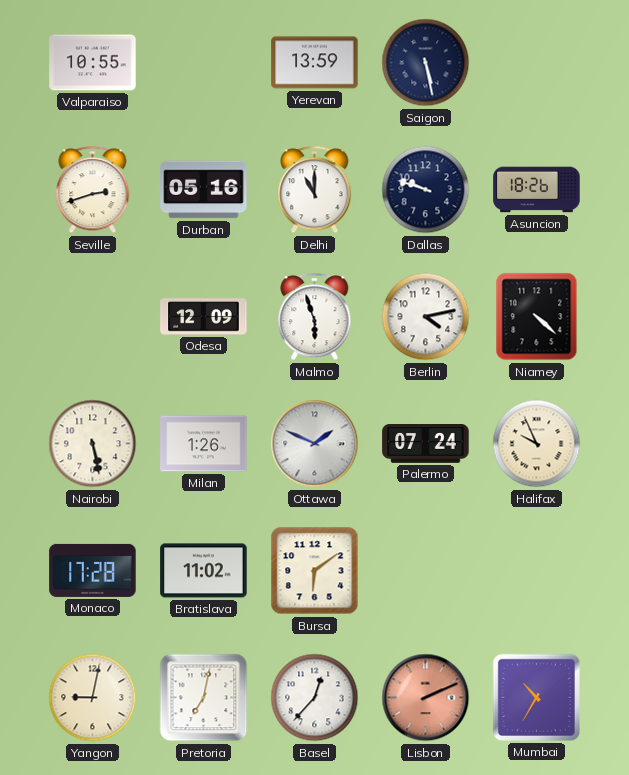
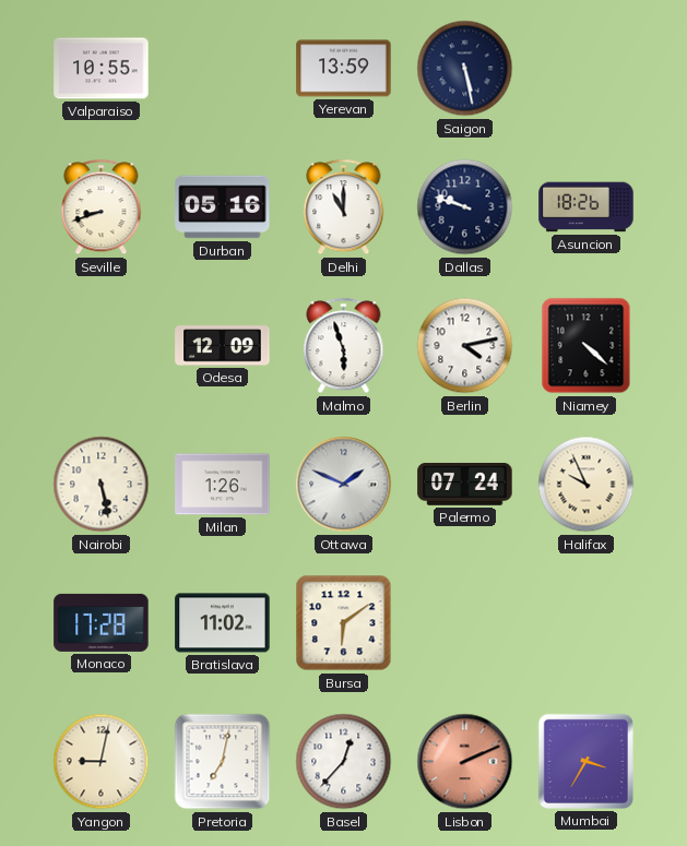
Seville: 2:42 -> 8:42
Mumbai: 10:35 -> 3:35
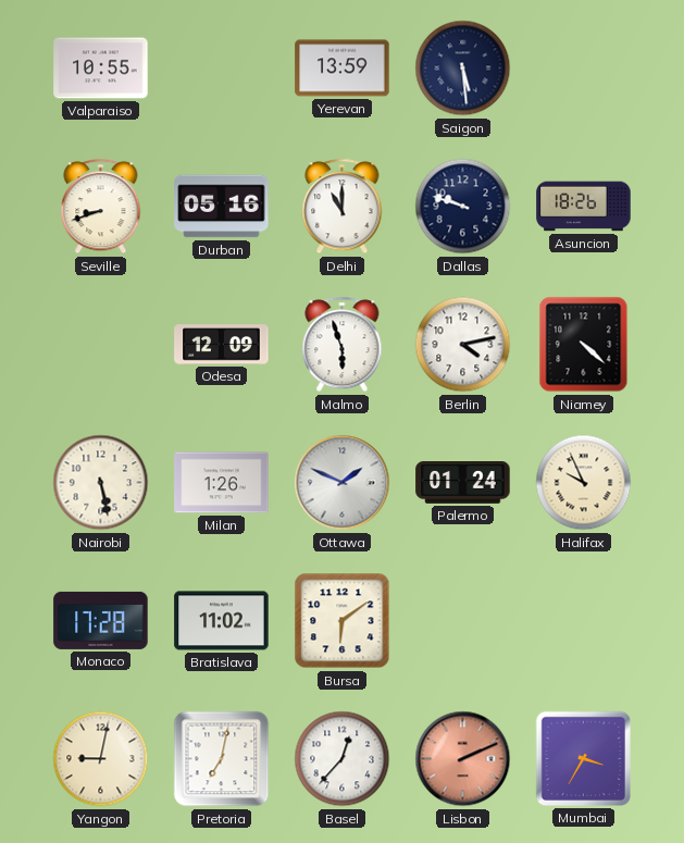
Saigon: 5:28 -> 5:29
Palermo: 07:24 -> 01:24
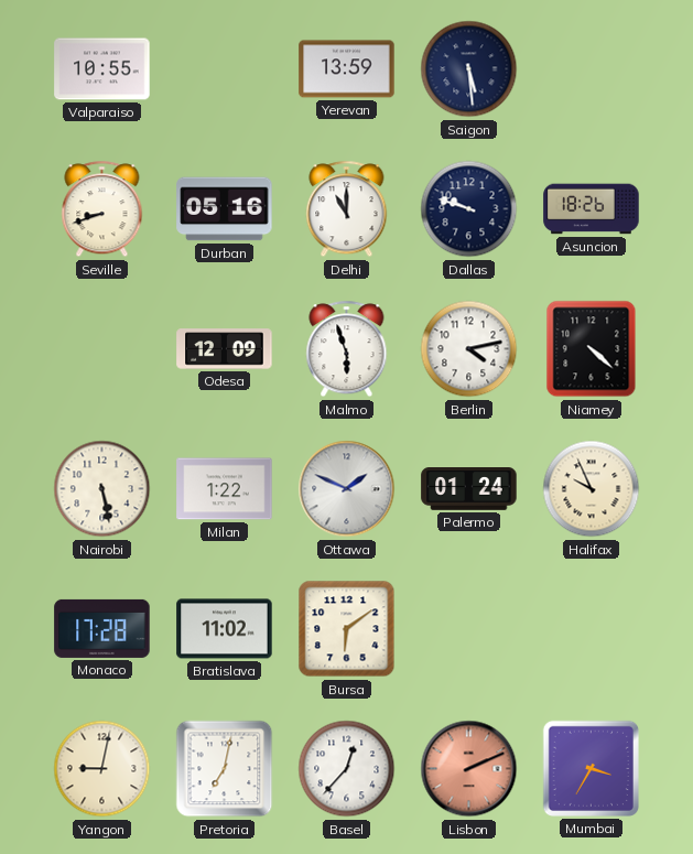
Milan: 1:26 -> 1:22
